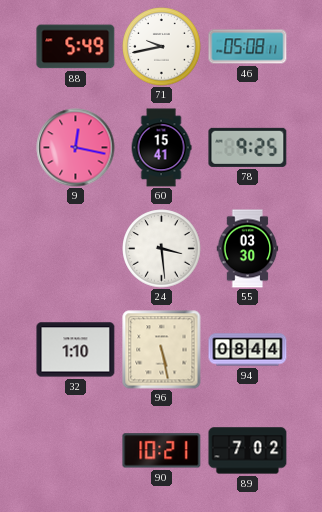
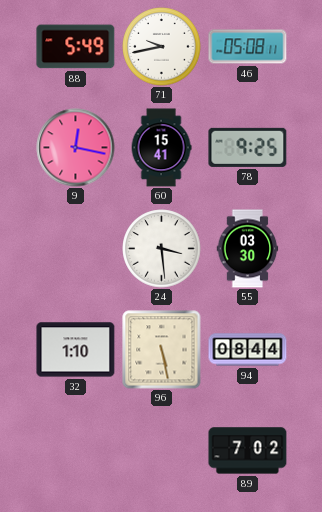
90: 10:21 -> none
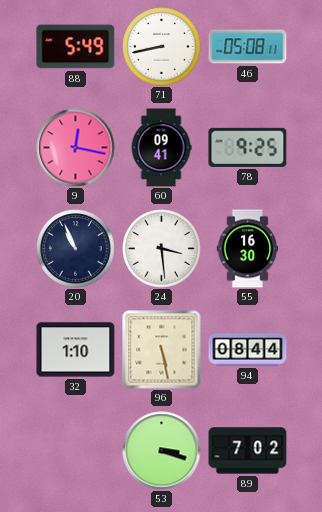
71: 9:43 -> 8:43
60: 15:41 -> 09:41
20: none -> 10:56
55: 03:30 -> 16:30
53: none -> 3:18
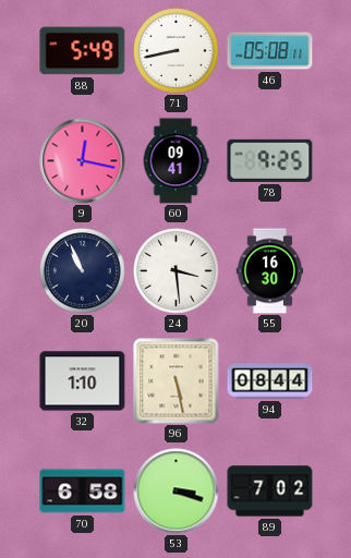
70: none -> 6:58
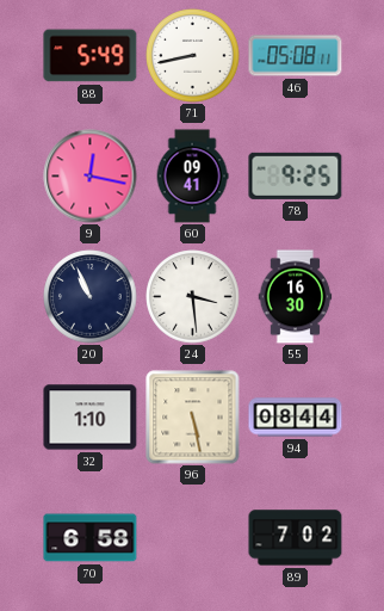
53: 3:18 -> none
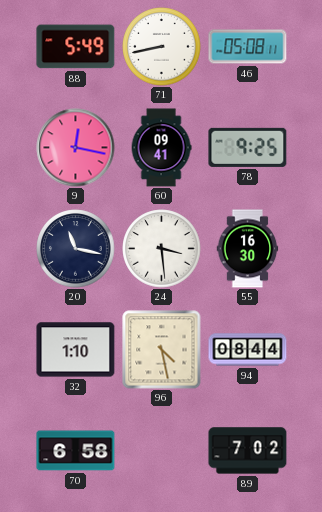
20: 10:56 -> 11:17
96: 5:28 -> 4:28
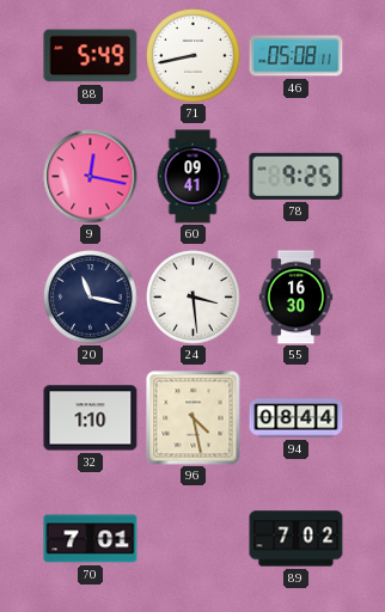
70: 6:58 -> 7:01
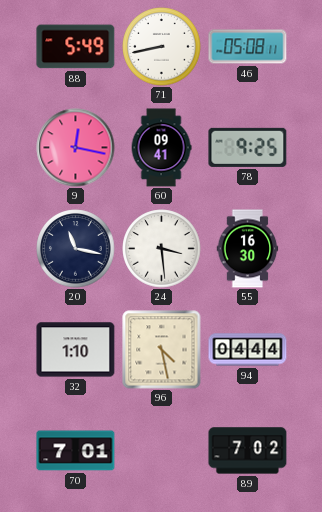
94: 08:44 -> 04:44
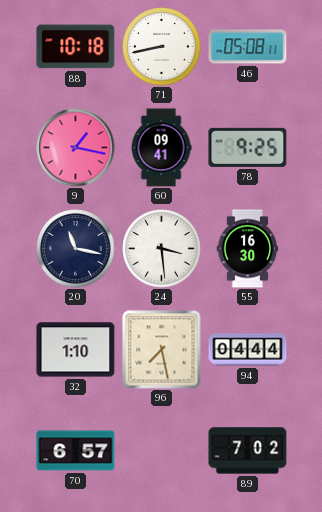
88: 5:49 -> 10:18
9: 12:17 -> 1:17
96: 4:28 -> 7:28
70: 7:01 -> 6:57
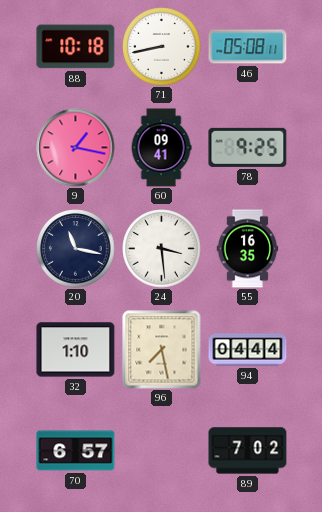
55: 16:30 -> 16:35
